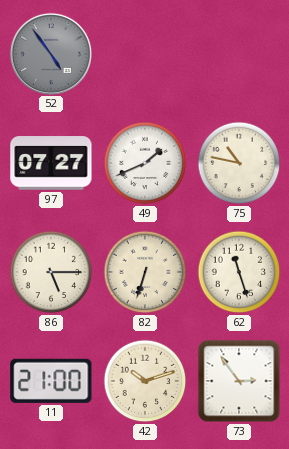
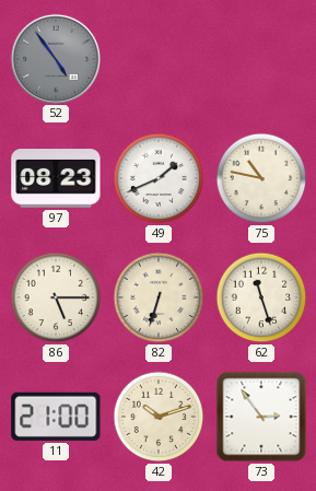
97: 07:27 -> 08:23
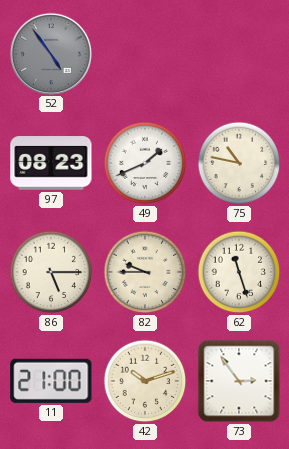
82: 6:33 -> 9:45
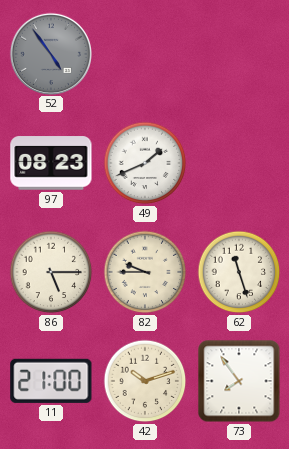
75: 10:47 -> none
73: 2:54 -> 7:54
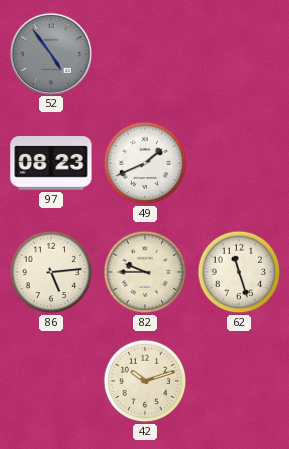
86: 5:15 -> 5:14
11: 21:00 -> none
73: 7:54 -> none
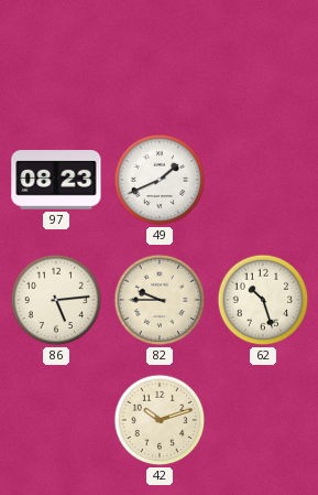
52: 4:54 -> none
62: 11:27 -> 10:27
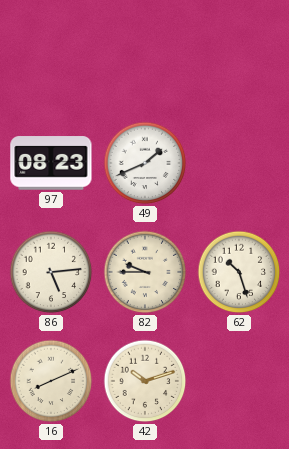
16: none -> 8:11
